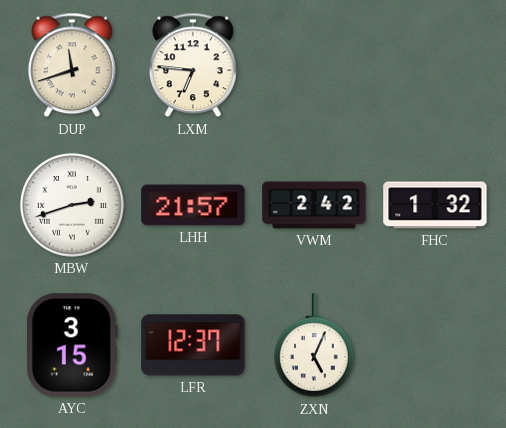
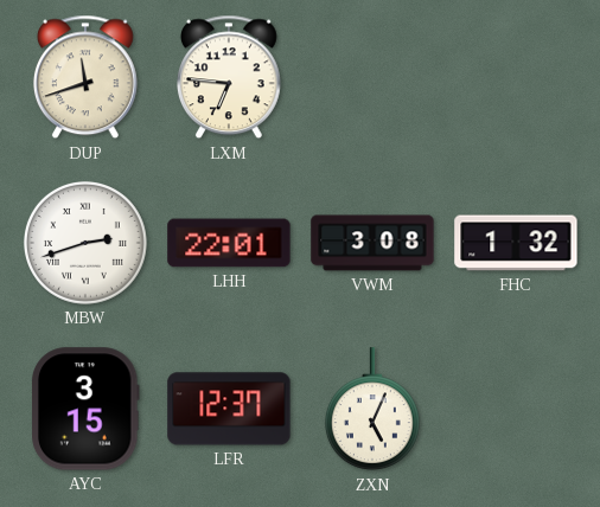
LHH: 21:57 -> 22:01
VWM: 2:42 -> 3:08
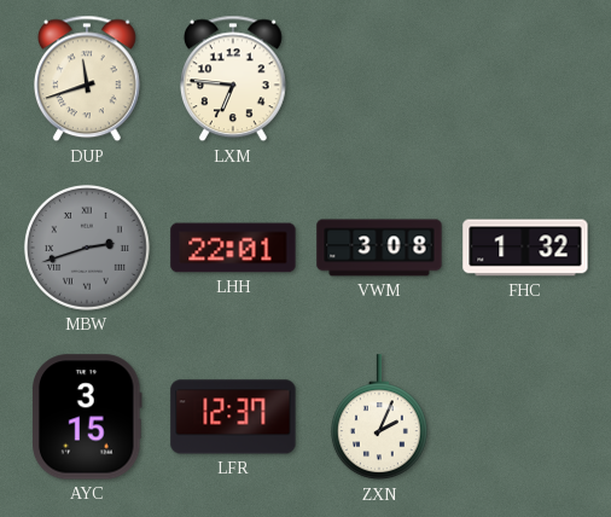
MBW dial: white -> grey
ZXN: 5:04 -> 2:04
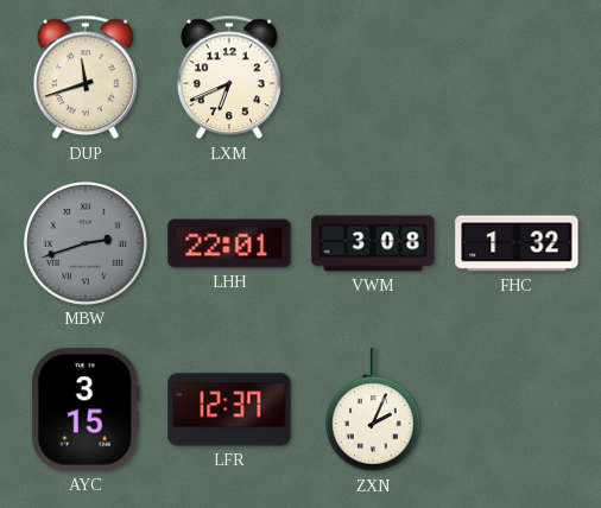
LXM: 6:46 -> 6:41
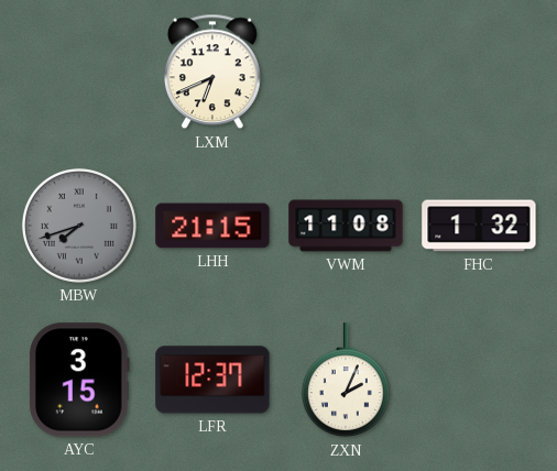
DUP: 11:42 -> none
MBW: 2:42 -> 7:42
LHH: 22:01 -> 21:15
VWM: 3:08 -> 11:08
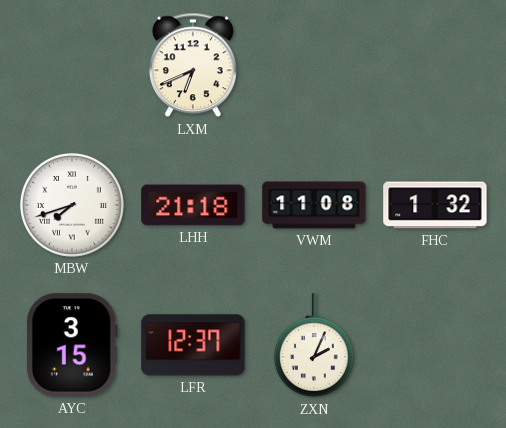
MBW dial: grey -> white
LHH: 21:15 -> 21:18
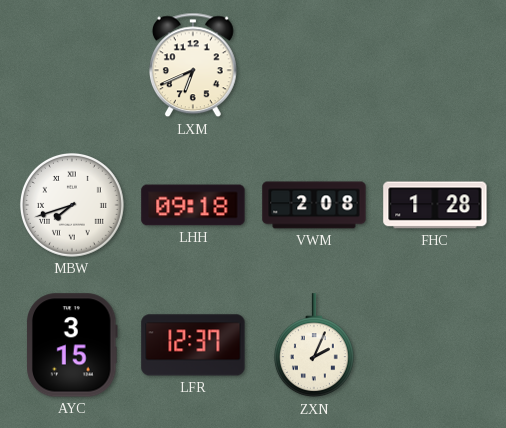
LHH: 21:18 -> 09:18
VWM: 11:08 -> 2:08
FHC: 1:32 -> 1:28
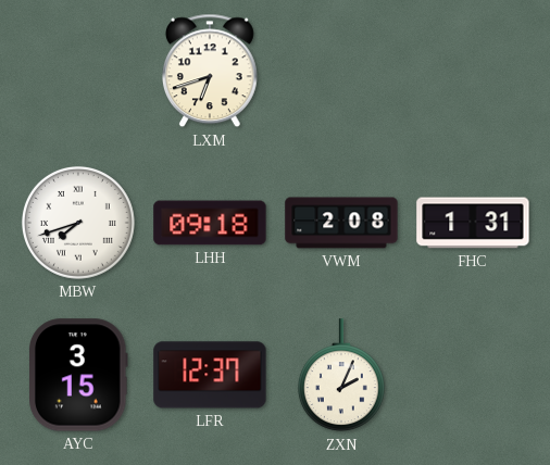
LXM: 6:41 -> 6:42
FHC: 1:28 -> 1:31
